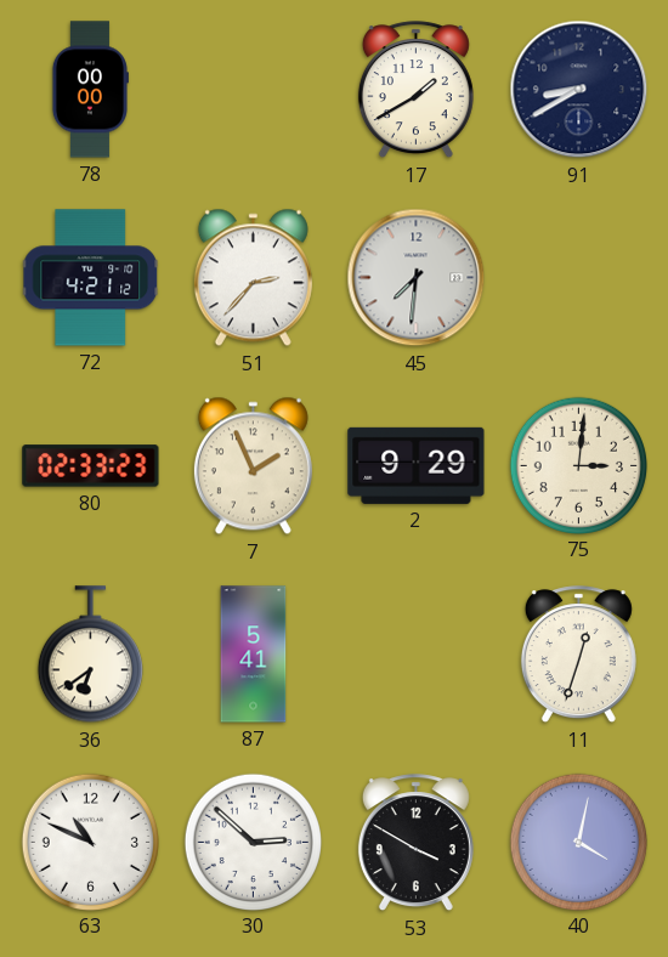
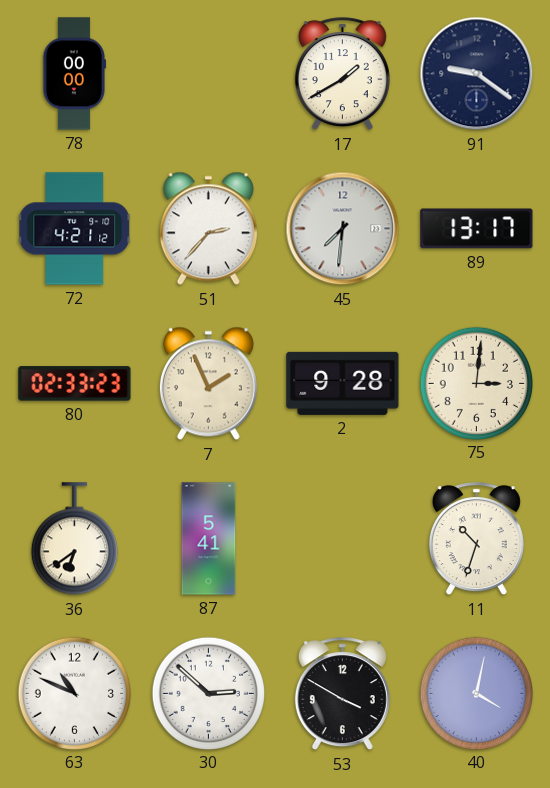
91: 8:40 -> 9:21
89: none -> 13:17
2: 9:29 -> 9:28
11: 12:33 -> 10:33
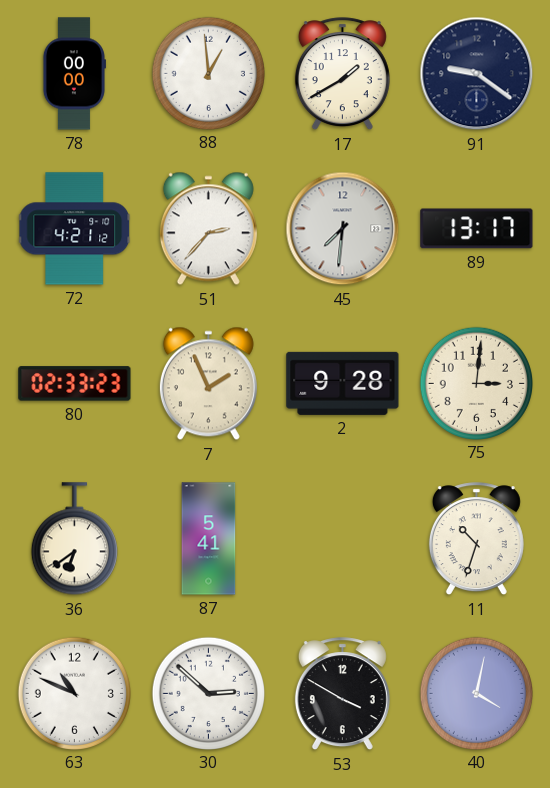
88: none -> 12:59
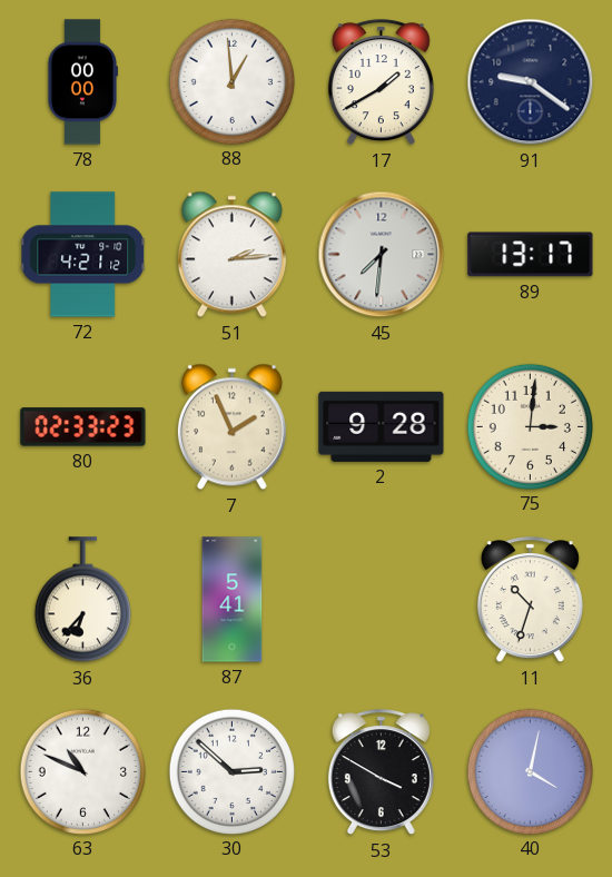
51: 2:37 -> 2:14
36: 6:39 -> 6:37
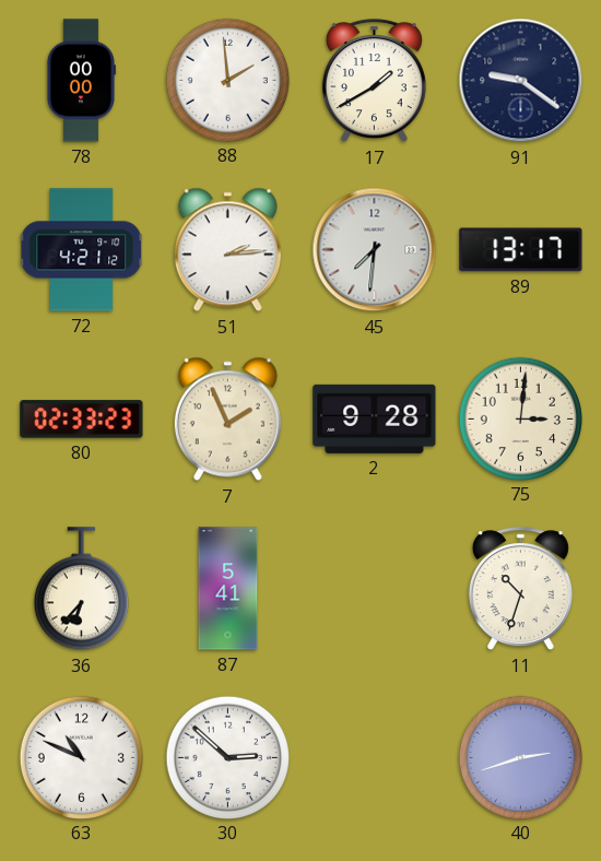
88: 12:59 -> 1:59
53: 3:50 -> none
40: 4:02 -> 2:42
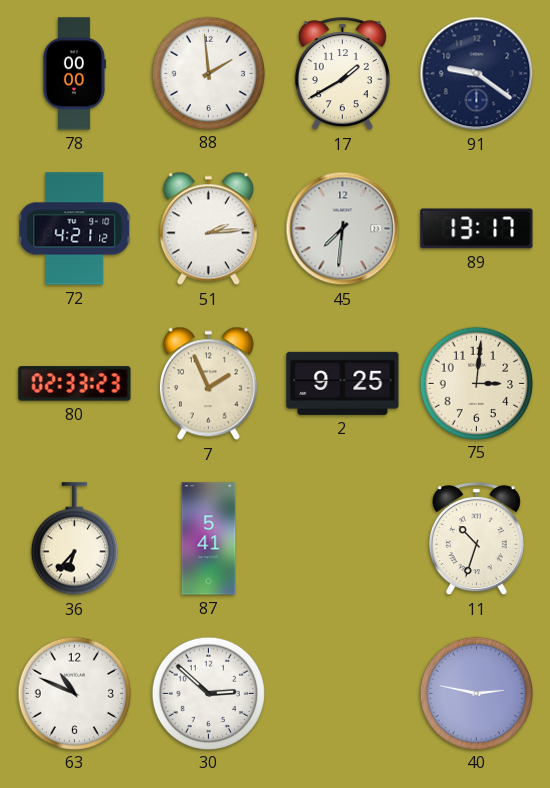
2: 9:28 -> 9:25
40: 2:42 -> 2:47
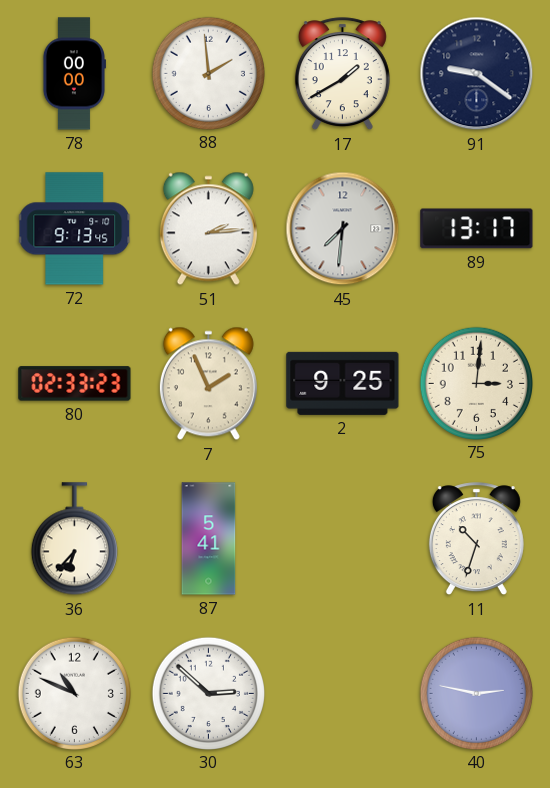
72: 4:21 -> 9:13
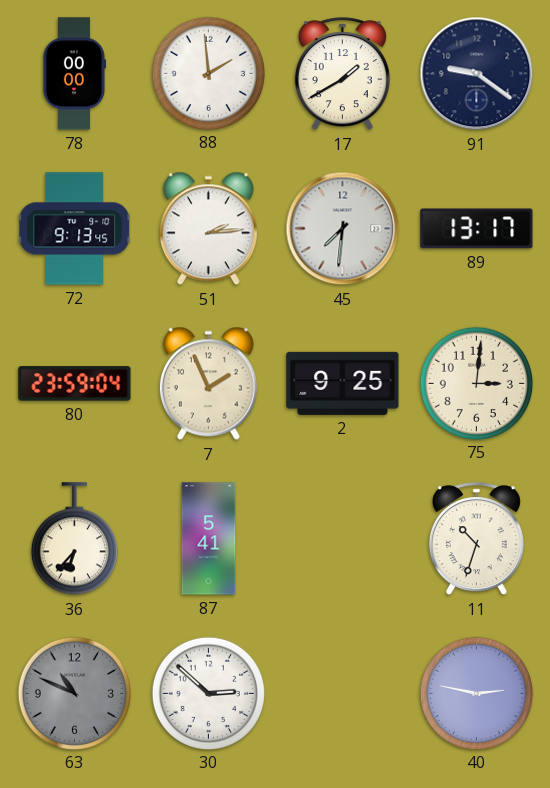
80: 02:33 -> 23:59
63 dial: white -> grey
